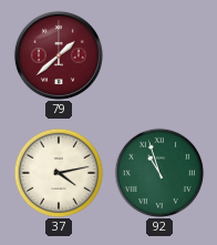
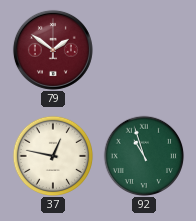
79: 1:38 -> 1:51
37: 4:13 -> 12:47
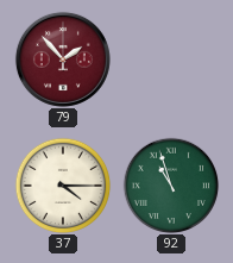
79: 1:51 -> 1:53
37: 12:47 -> 4:15
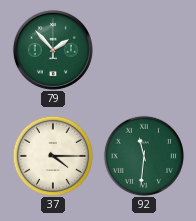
79 dial: burgundy -> green
92: 10:57 -> 11:31
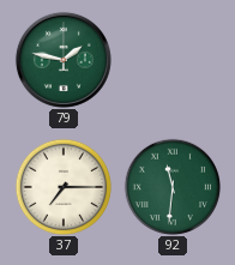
79: 1:53 -> 1:47
37: 4:15 -> 7:15
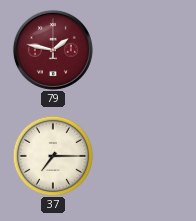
79 dial: green -> burgundy
92: 11:31 -> none
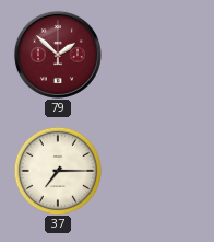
79: 1:47 -> 1:52
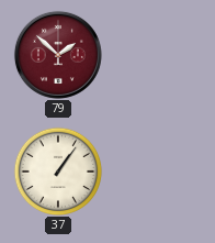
37: 7:15 -> 1:06
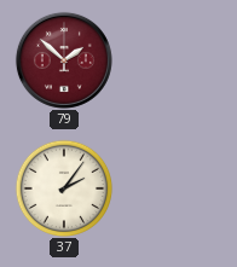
37: 1:06 -> 2:06
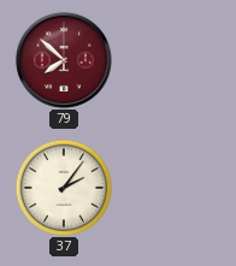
79: 1:52 -> 7:52
